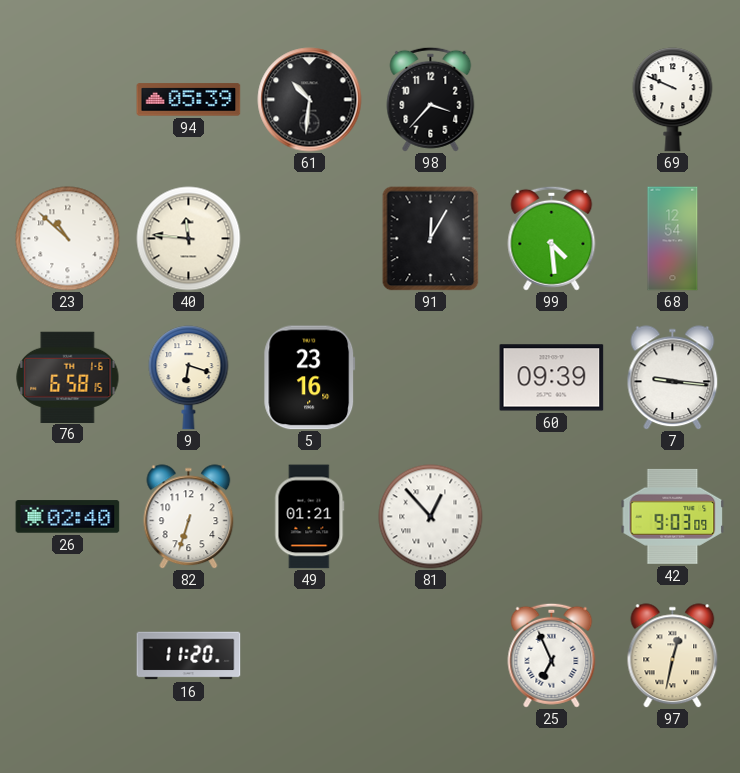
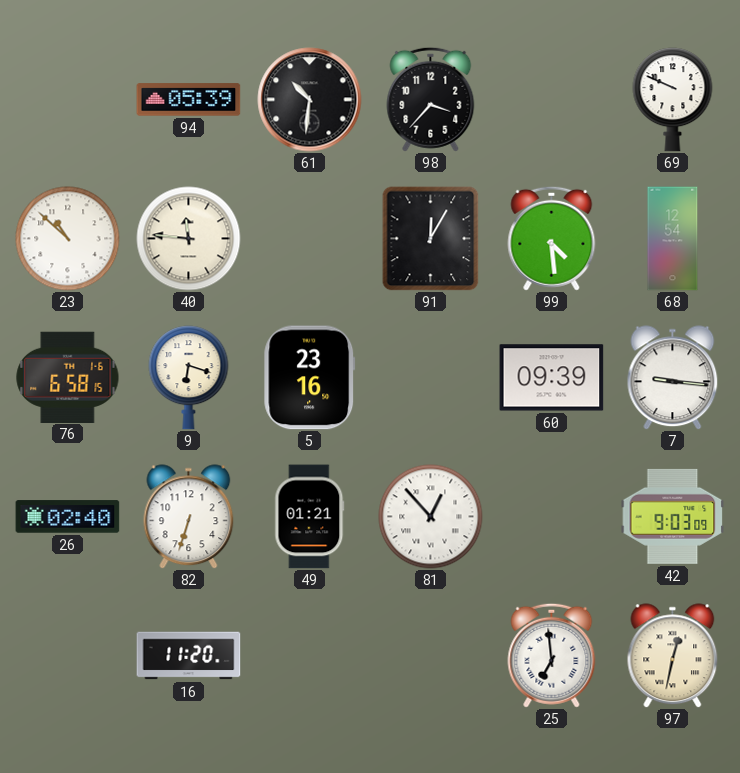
25: 6:56 -> 6:59
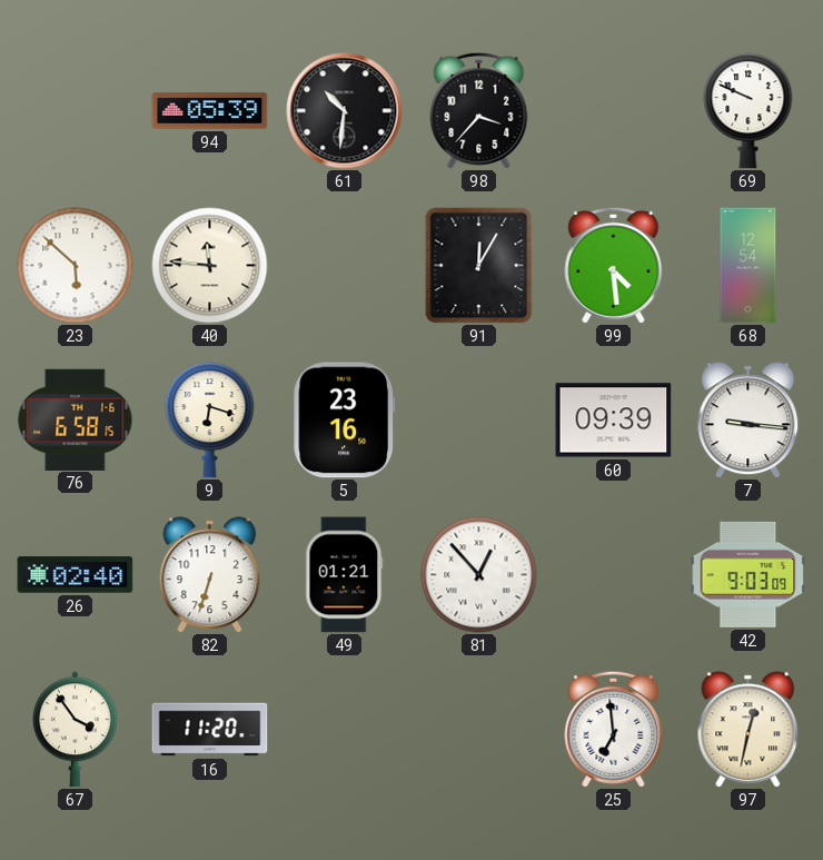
23: 10:52 -> 5:52
67: none -> 3:54
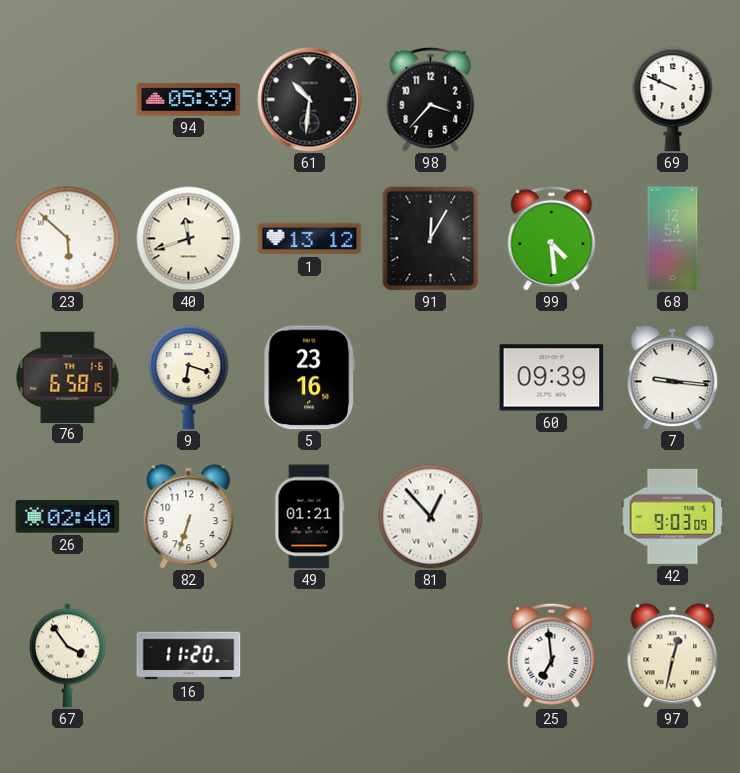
40: 11:46 -> 11:42
1: none -> 13:12
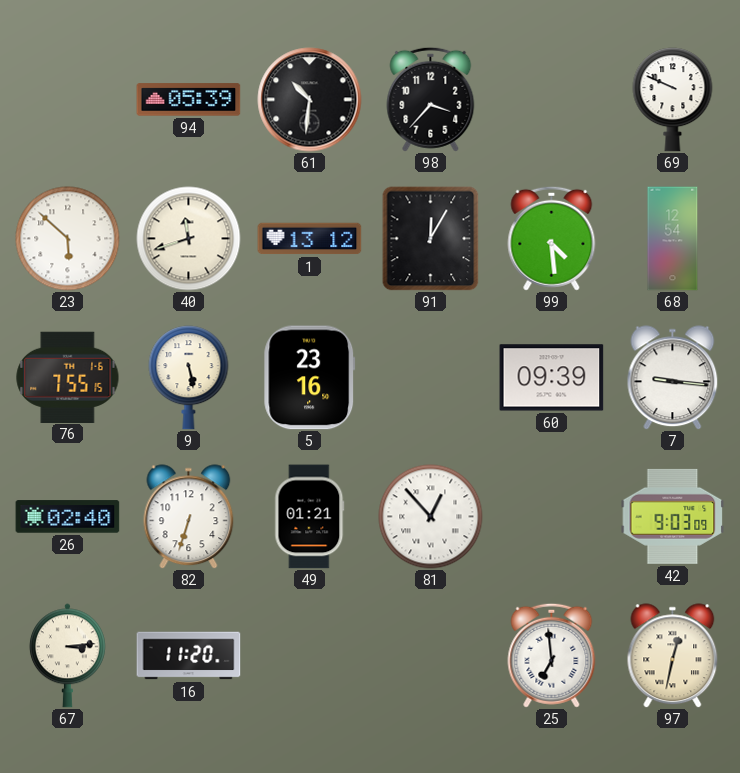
76: 6:58 -> 7:55
9: 6:18 -> 5:28
67: 3:54 -> 3:14
